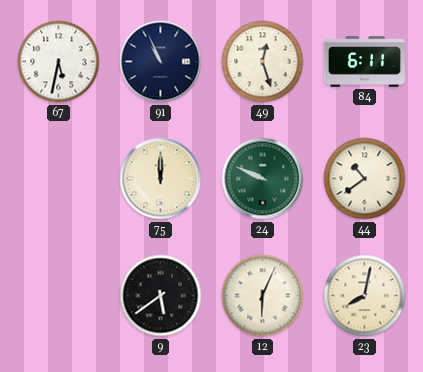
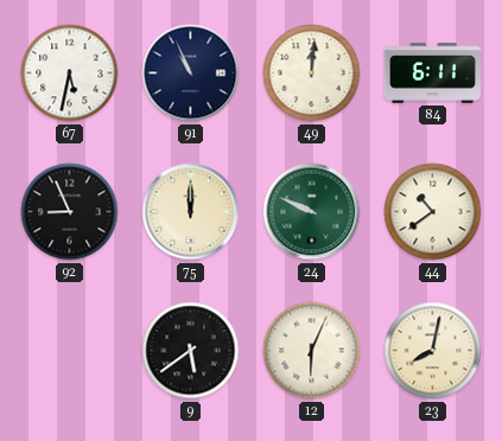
49: 12:27 -> 12:01
92: none -> 8:56
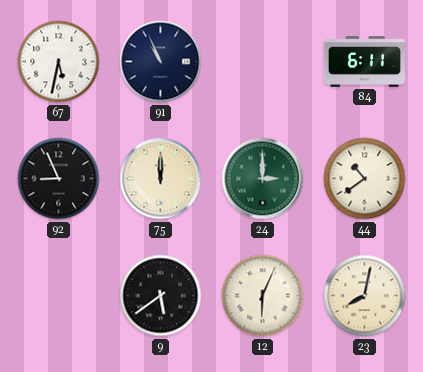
49: 12:01 -> none
24: 9:49 -> 3:00
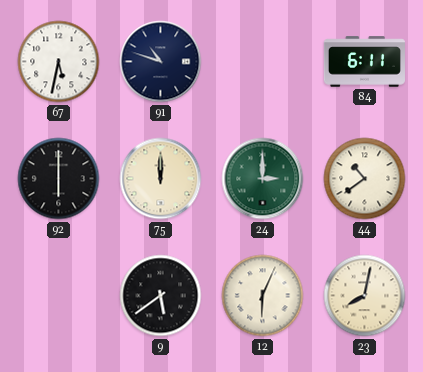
91: 10:56 -> 10:48
92: 8:56 -> 6:00
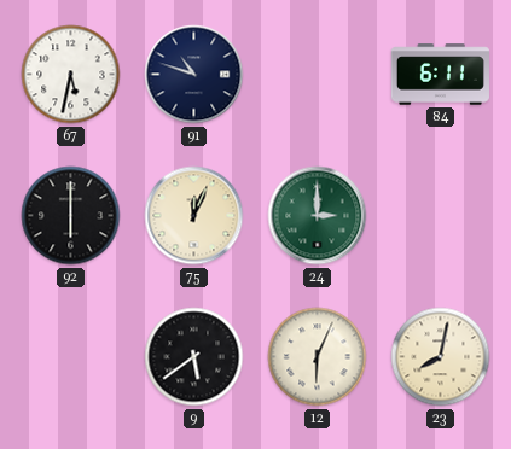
75: 12:00 -> 12:04
44: 10:39 -> none
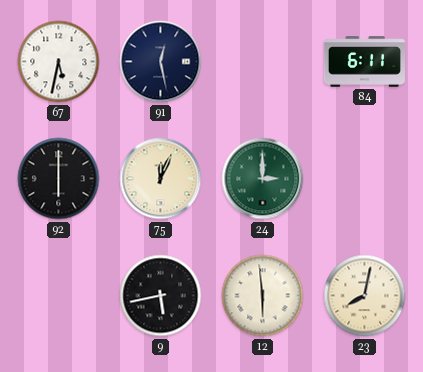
91: 10:48 -> 12:28
9: 5:39 -> 5:43
12: 6:04 -> 5:59
